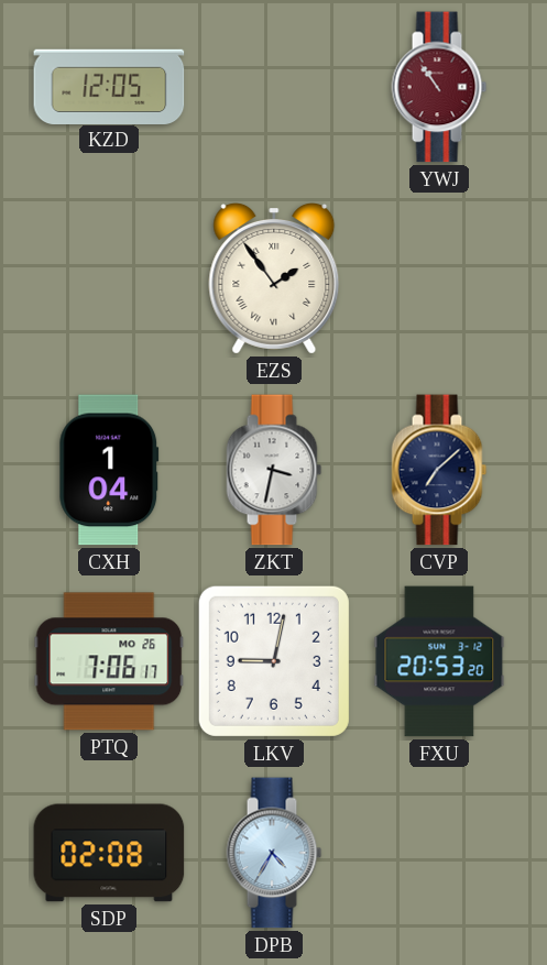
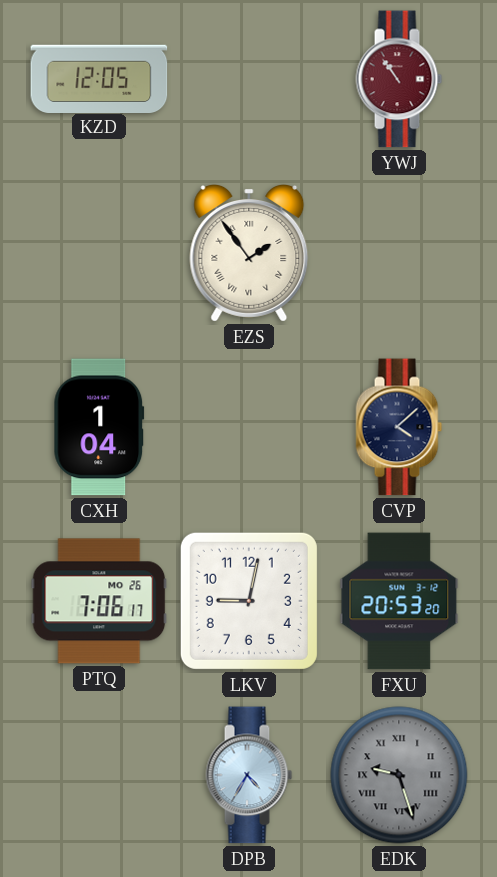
ZKT: 3:32 -> none
CVP: 7:08 -> 4:08
SDP: 02:08 -> none
EDK: none -> 9:27
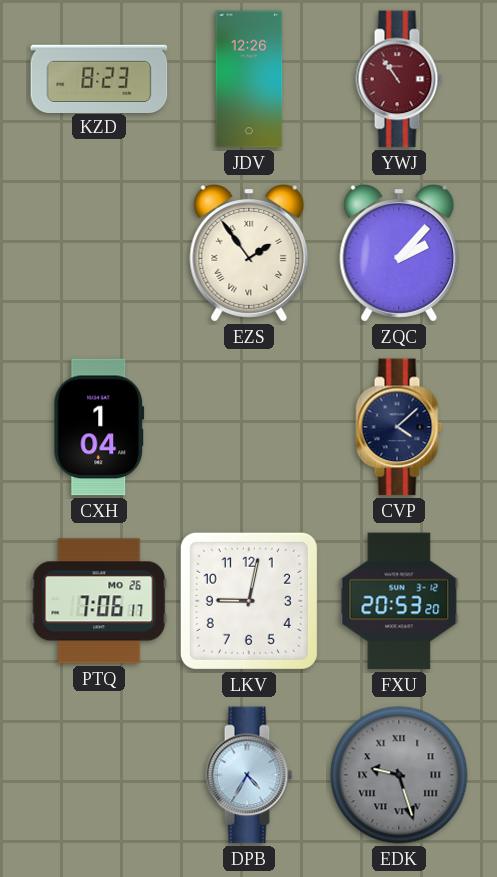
KZD: 12:05 -> 8:23
JDV: none -> 12:26
ZQC: none -> 2:07
